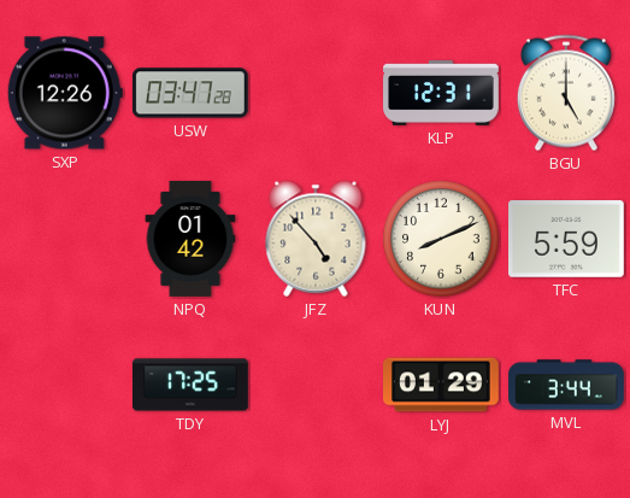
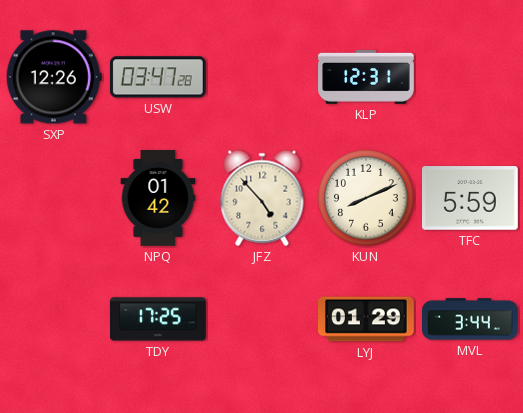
BGU: 5:00 -> none
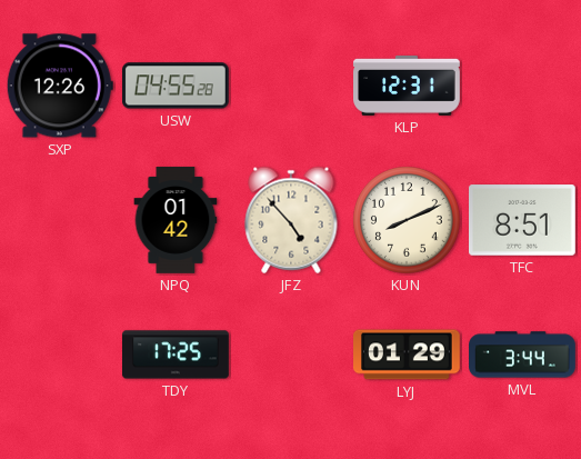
USW: 03:47 -> 04:55
TFC: 5:59 -> 8:51
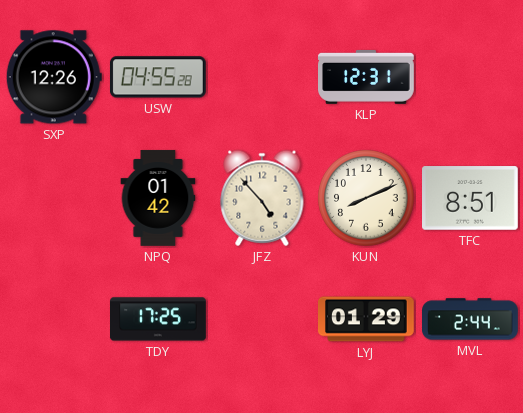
MVL: 3:44 -> 2:44
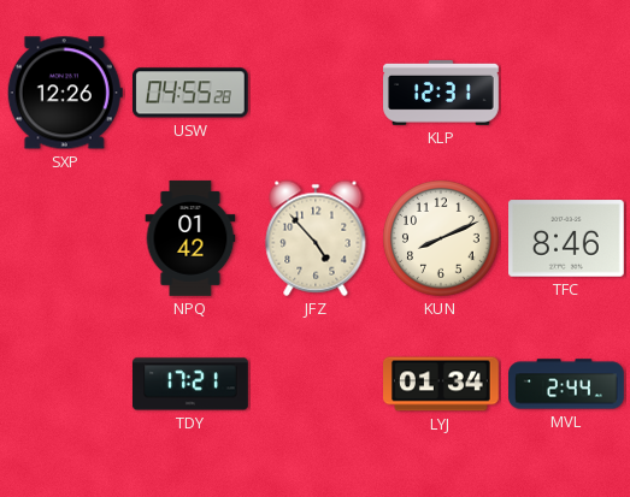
TFC: 8:51 -> 8:46
TDY: 17:25 -> 17:21
LYJ: 01:29 -> 01:34
